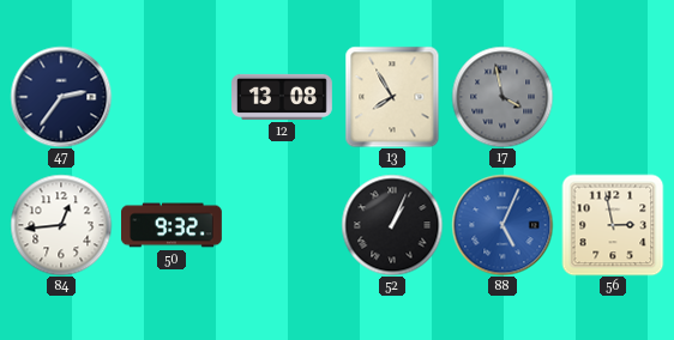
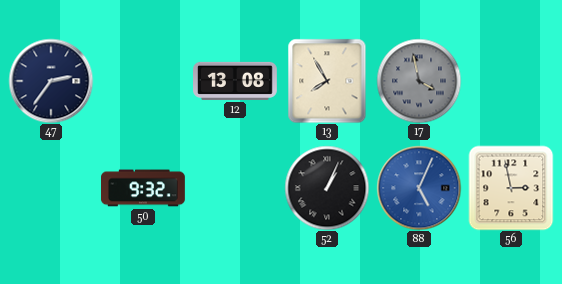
84: 12:44 -> none
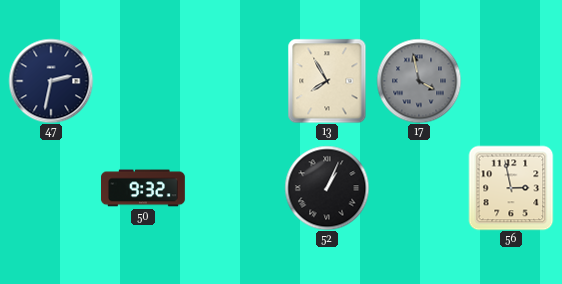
47: 2:36 -> 2:32
12: 13:08 -> none
88: 5:04 -> none
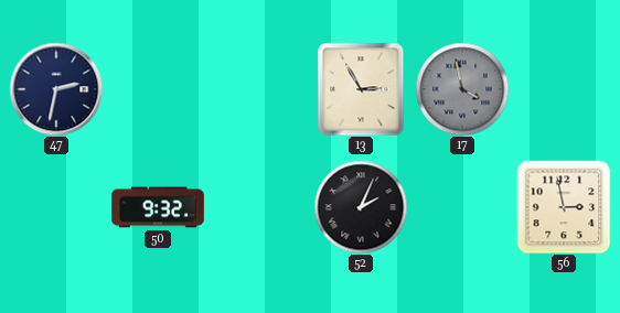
13: 7:55 -> 2:55
52: 1:04 -> 2:04
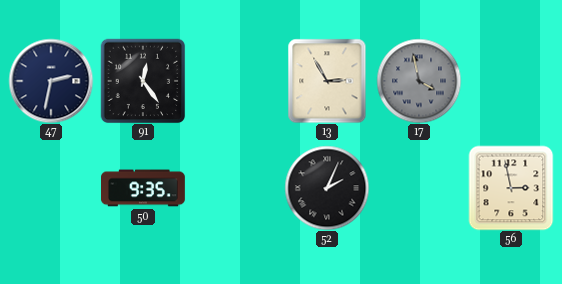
91: none -> 12:24
50: 9:32 -> 9:35
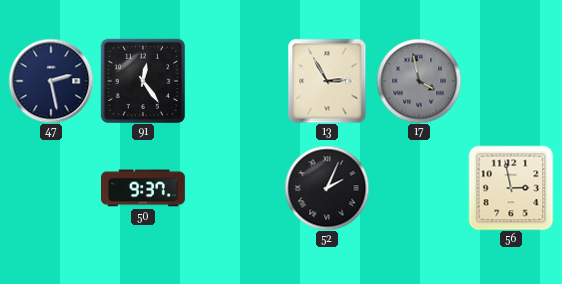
47: 2:32 -> 2:28
50: 9:35 -> 9:37
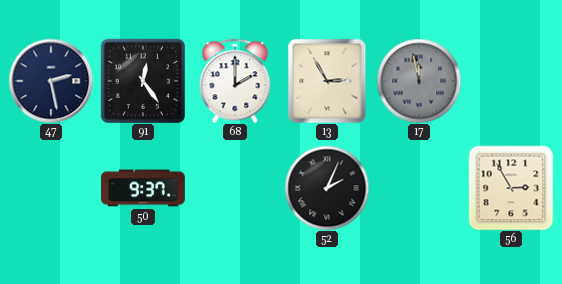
68: none -> 2:00
17: 3:58 -> 11:58
56: 2:58 -> 2:55
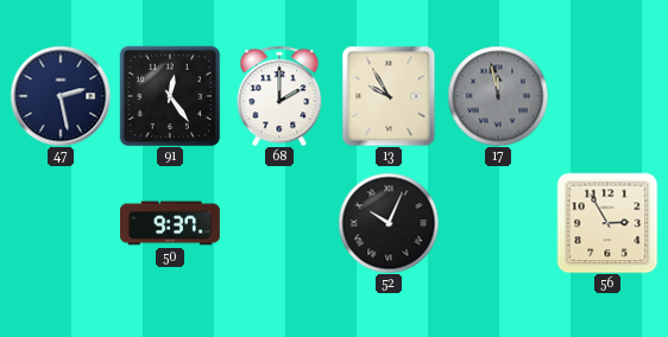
13: 2:55 -> 9:55
52: 2:04 -> 10:04
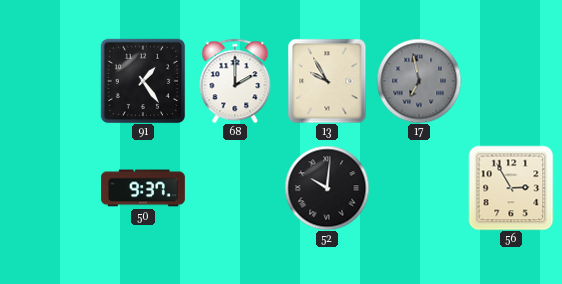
47: 2:28 -> none
91: 12:24 -> 1:24
17: 11:58 -> 6:58
52: 10:04 -> 10:01
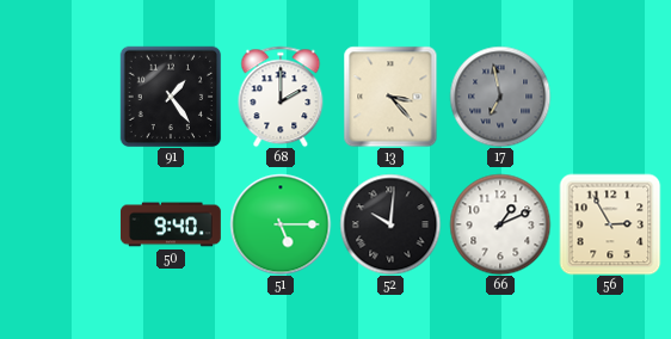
13: 9:55 -> 3:23
50: 9:37 -> 9:40
51: none -> 5:15
66: none -> 1:11
